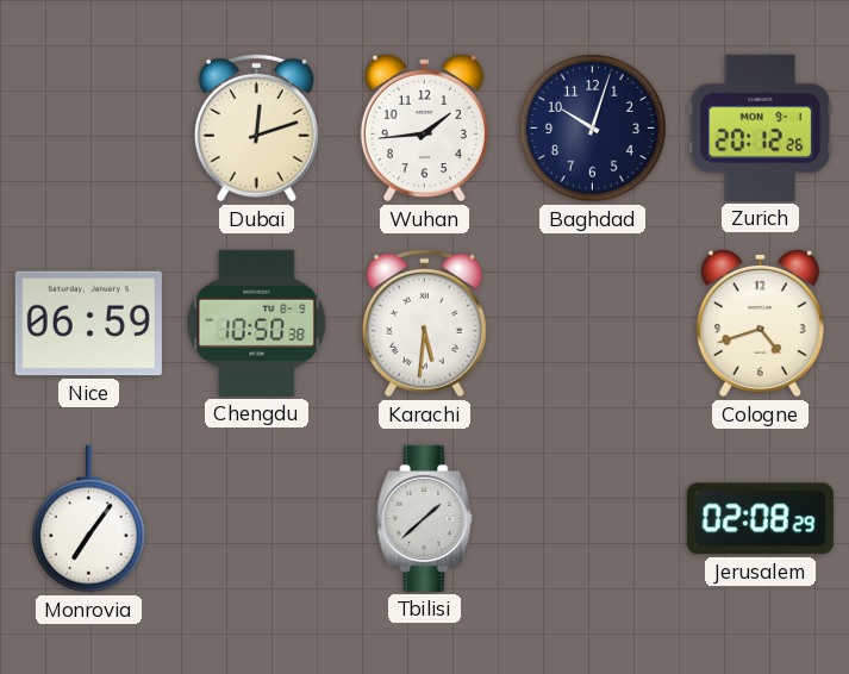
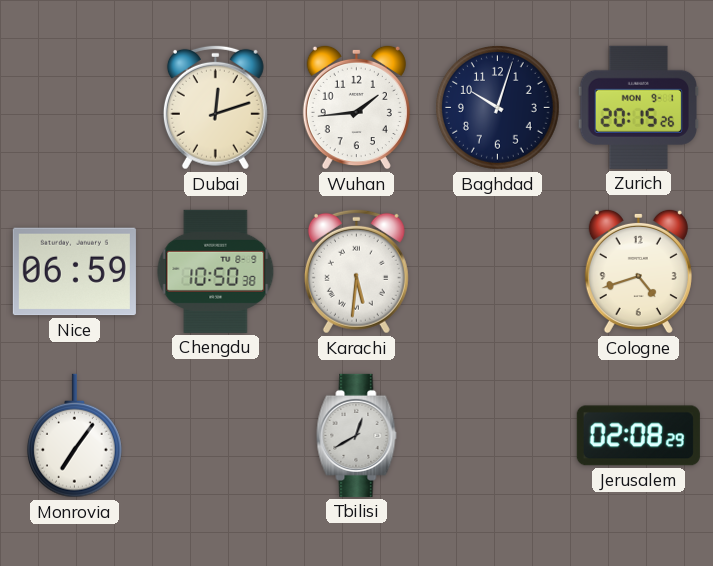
Zurich: 20:12 -> 20:15
Tbilisi: 1:38 -> 12:40
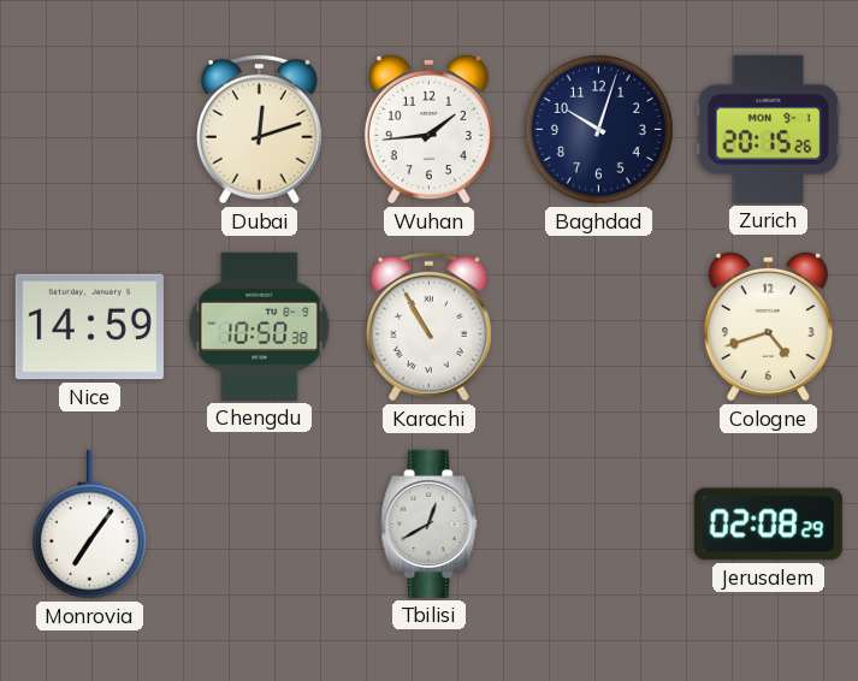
Nice: 06:59 -> 14:59
Karachi: 5:31 -> 10:55
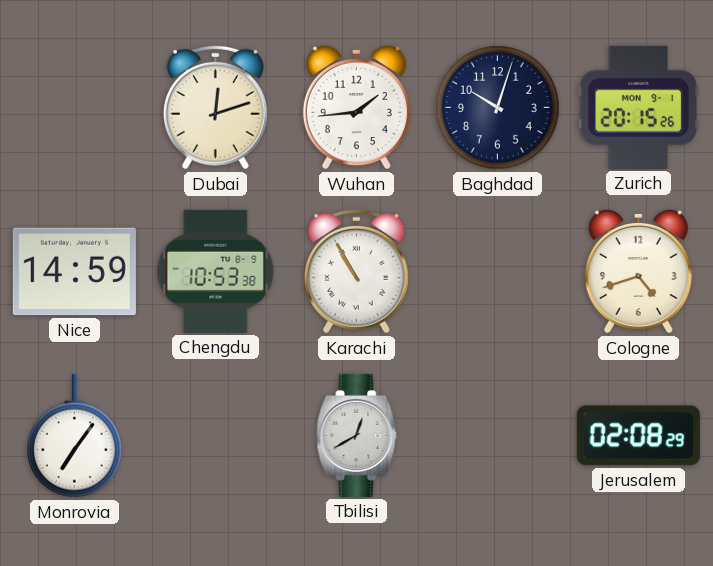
Chengdu: 10:50 -> 10:53
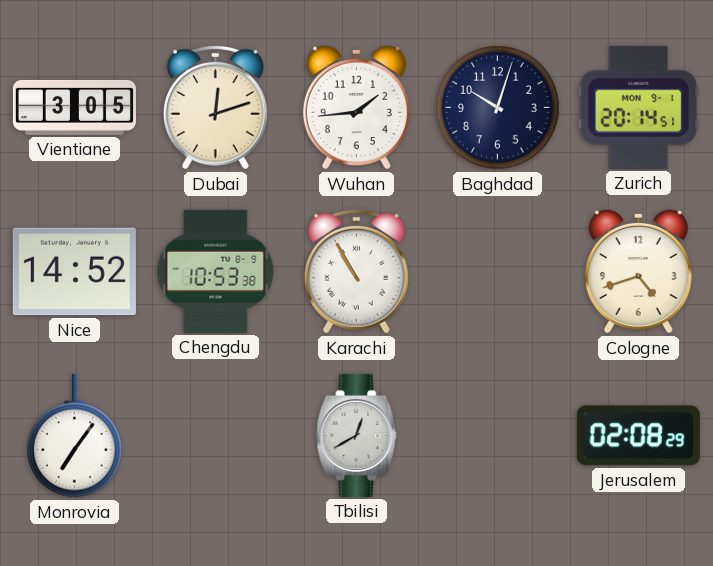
Vientiane: none -> 3:05
Zurich: 20:15 -> 20:14
Nice: 14:59 -> 14:52
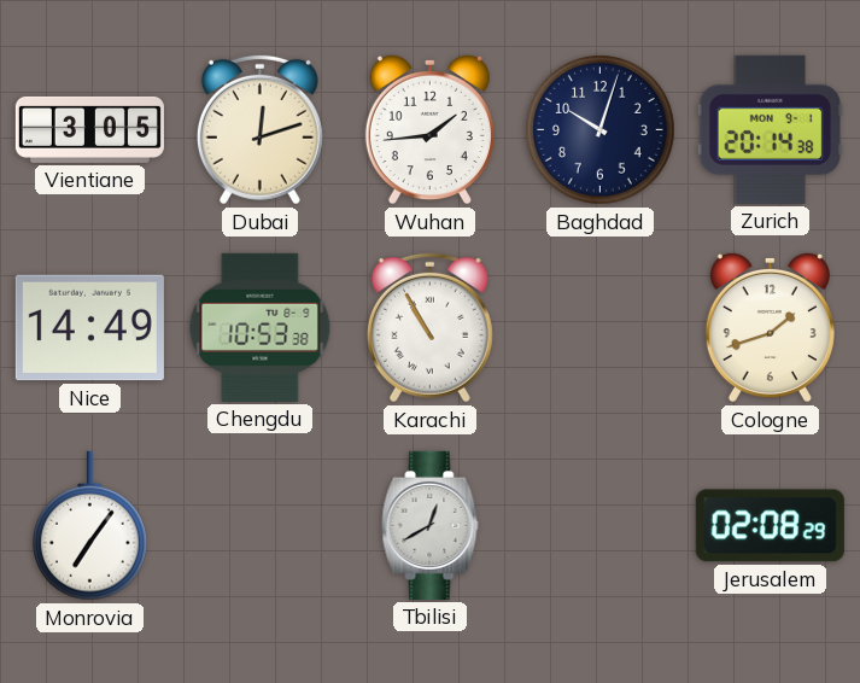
Zurich: 20:14:51 -> 20:14:38
Nice: 14:52 -> 14:49
Cologne: 4:42 -> 1:42
